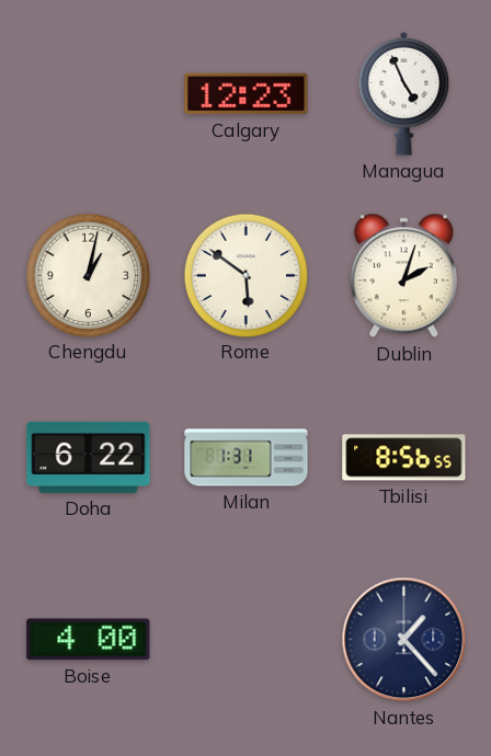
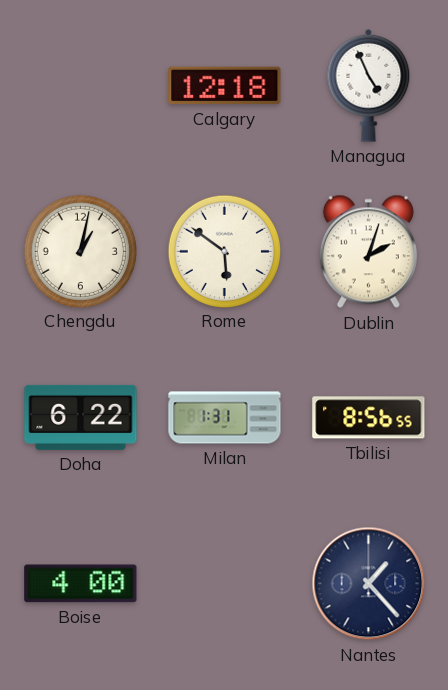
Calgary: 12:23 -> 12:18
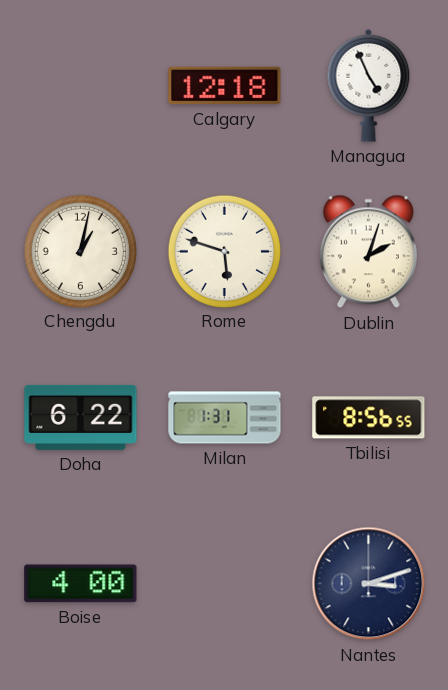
Rome: 5:51 -> 5:48
Nantes: 1:23 -> 3:12
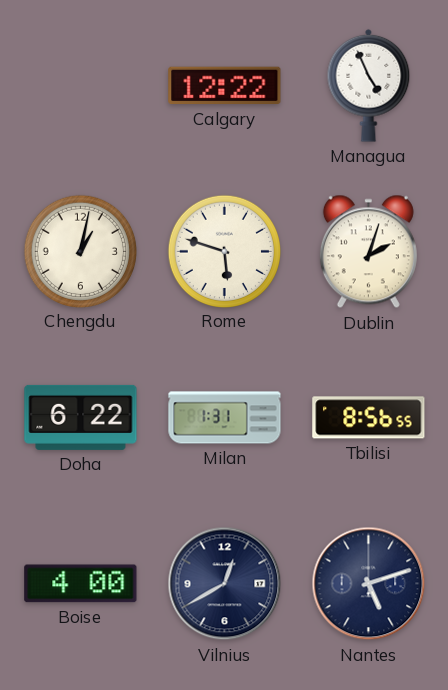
Calgary: 12:18 -> 12:22
Vilnius: none -> 12:40
Nantes: 3:12 -> 5:12
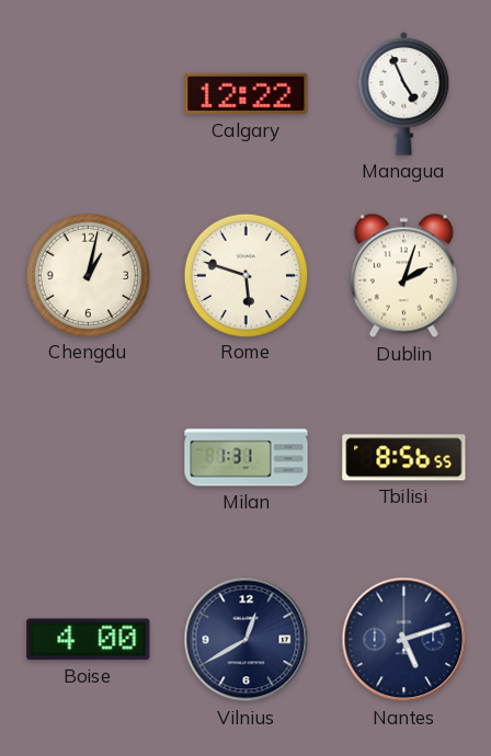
Doha: 6:22 -> none
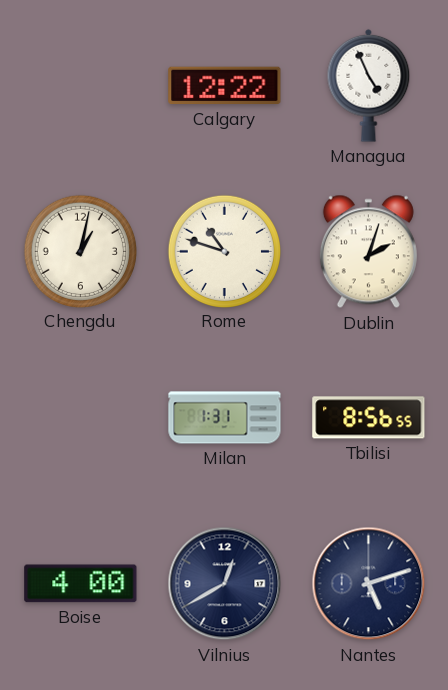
Rome: 5:48 -> 10:48
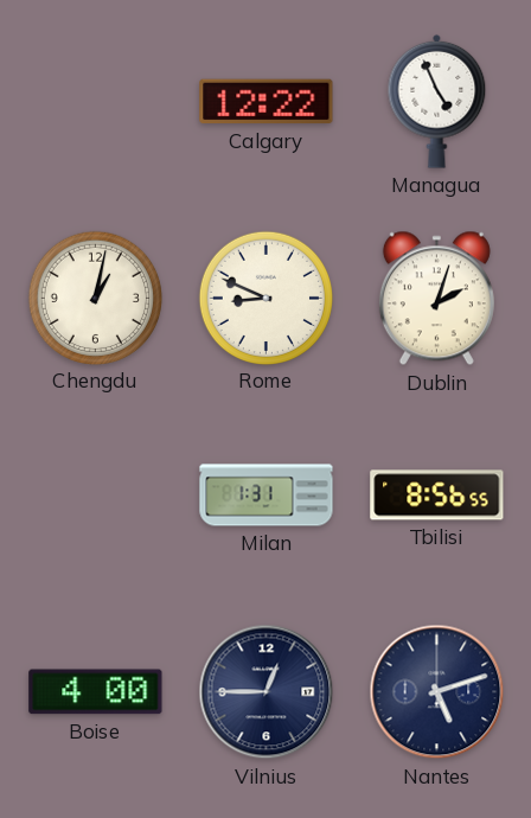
Rome: 10:48 -> 8:49
Vilnius: 12:40 -> 12:45
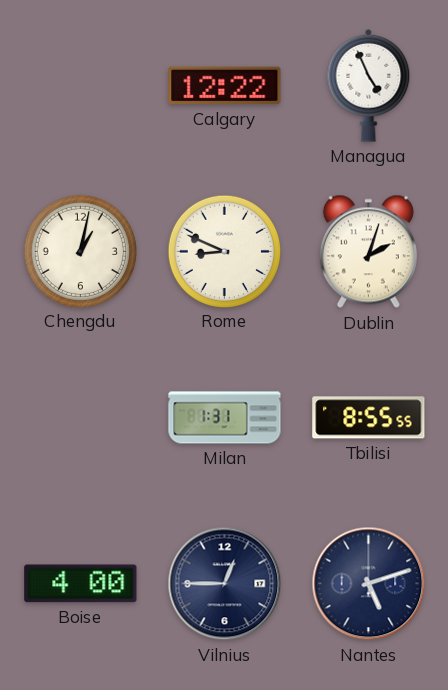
Tbilisi: 8:56 -> 8:55
